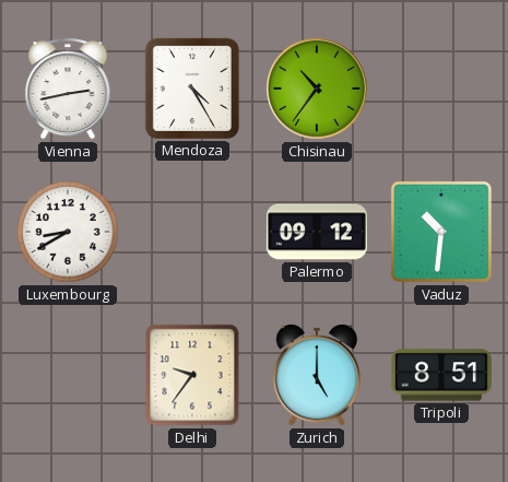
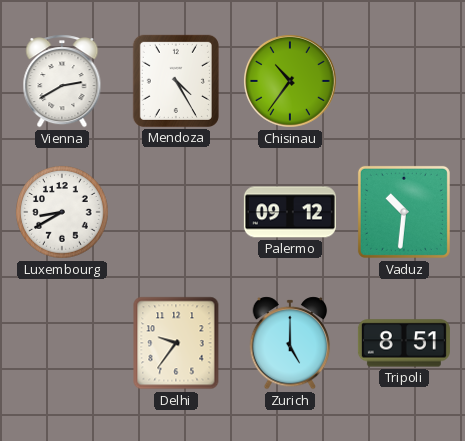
Vienna: 2:43 -> 2:40
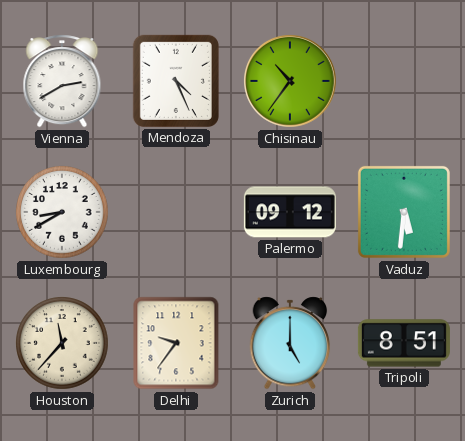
Mendoza: 4:25 -> 4:26
Vaduz: 10:31 -> 5:31
Houston: none -> 11:37
